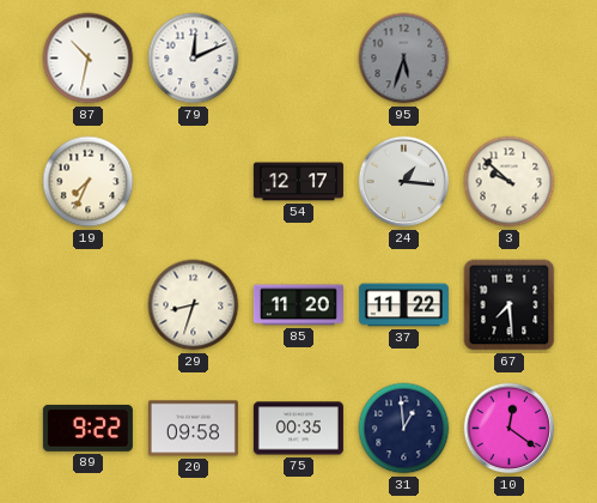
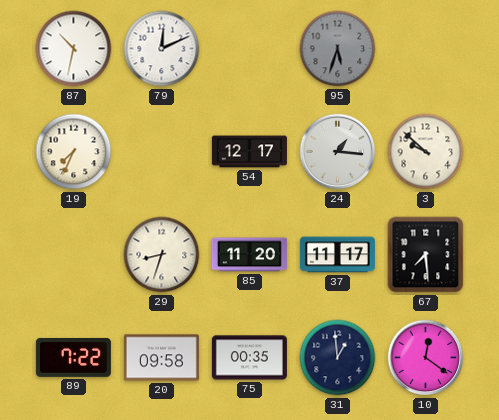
37: 11:22 -> 11:17
89: 9:22 -> 7:22
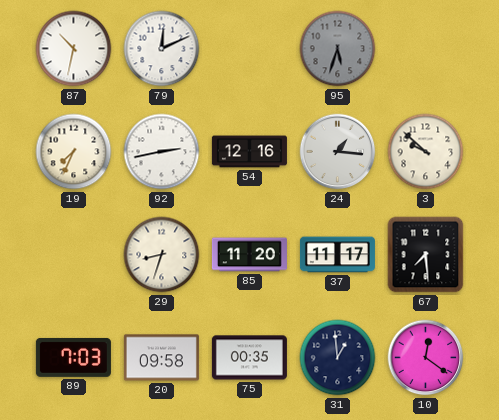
92: none -> 2:43
54: 12:17 -> 12:16
89: 7:22 -> 7:03
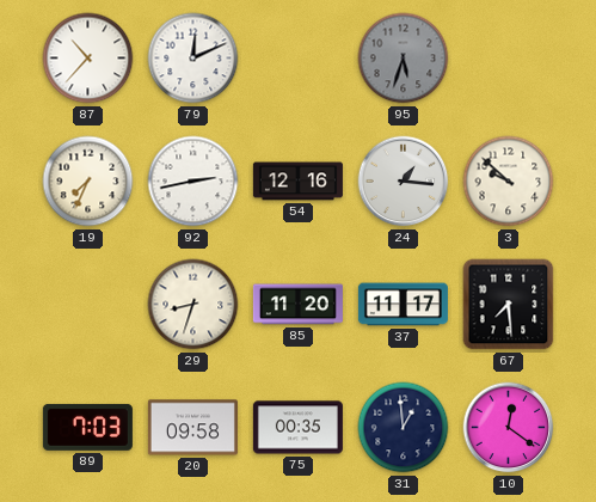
87: 10:32 -> 10:37
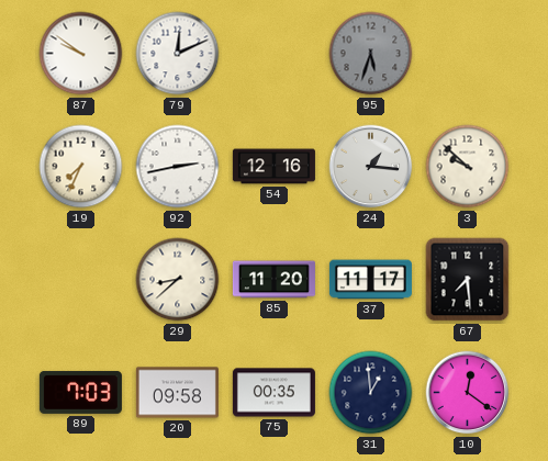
87: 10:37 -> 9:51
29: 8:33 -> 8:38
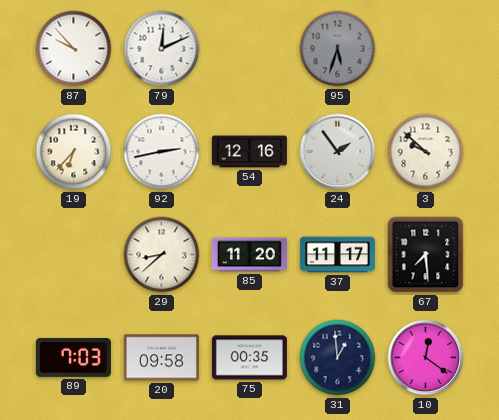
87: 9:51 -> 9:53
19: 7:34 -> 6:37
24: 1:16 -> 1:54
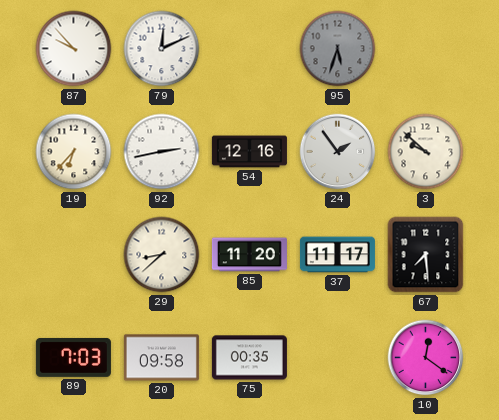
31: 12:59 -> none
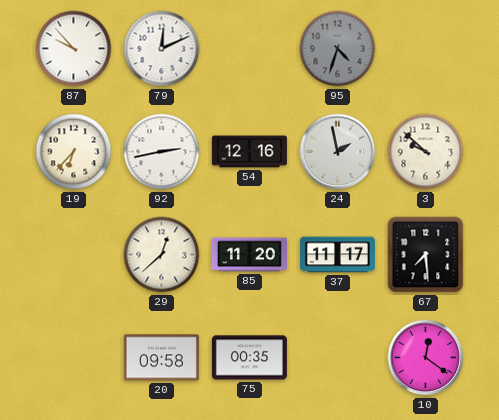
95: 5:33 -> 4:33
24: 1:54 -> 1:58
29: 8:38 -> 12:38
89: 7:03 -> none
